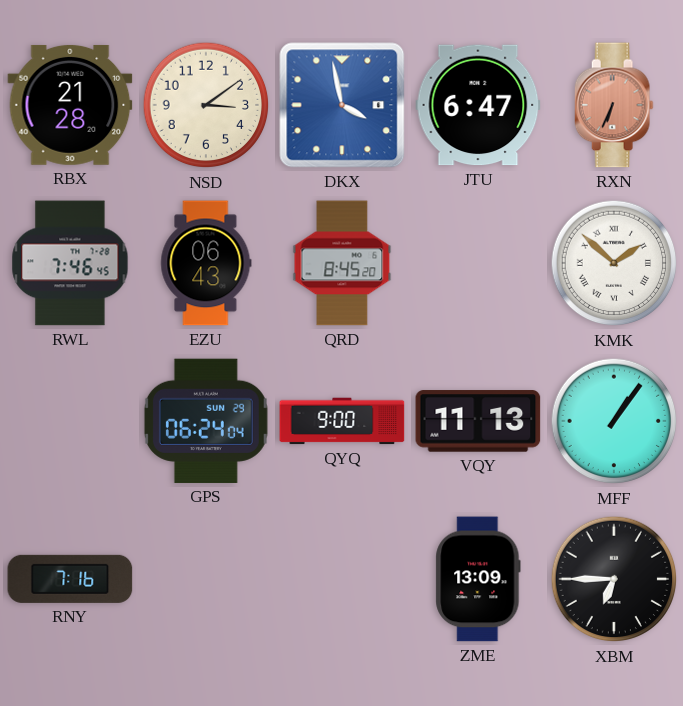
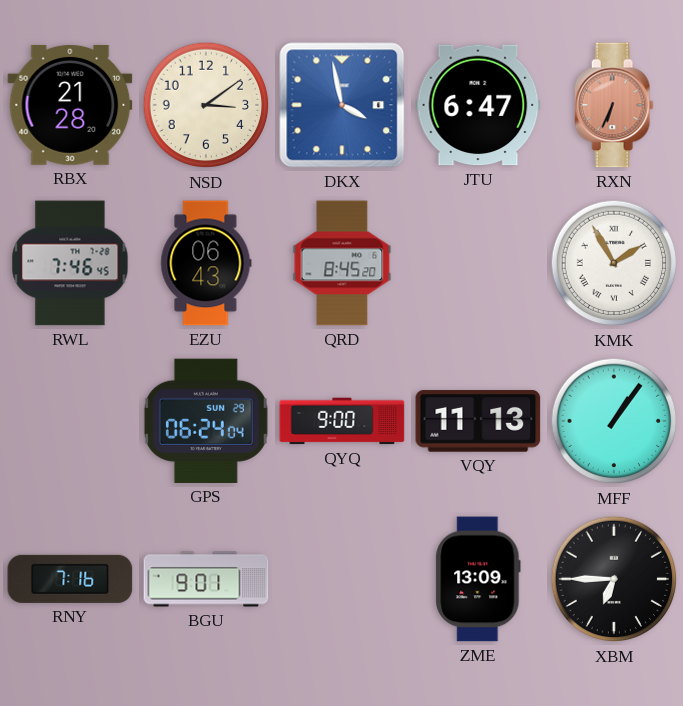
KMK: 1:52 -> 1:55
BGU: none -> 9:01
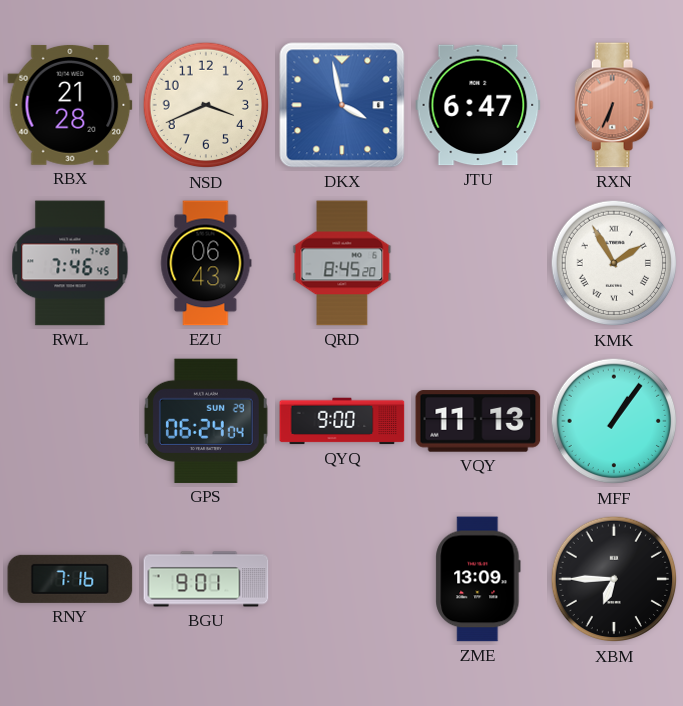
NSD: 3:09 -> 3:41
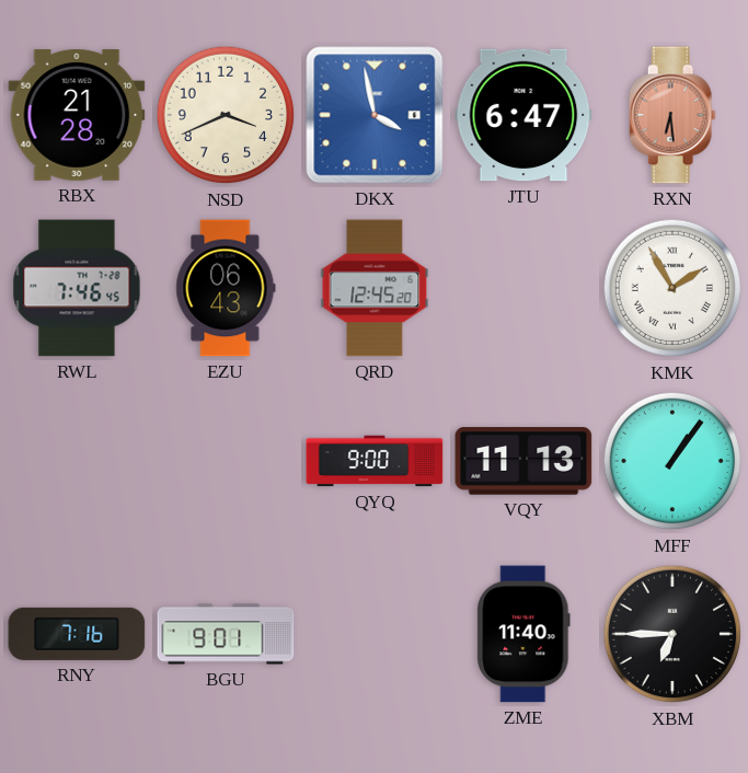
RXN: 6:34 -> 6:29
QRD: 8:45 -> 12:45
GPS: 06:24 -> none
ZME: 13:09 -> 11:40
